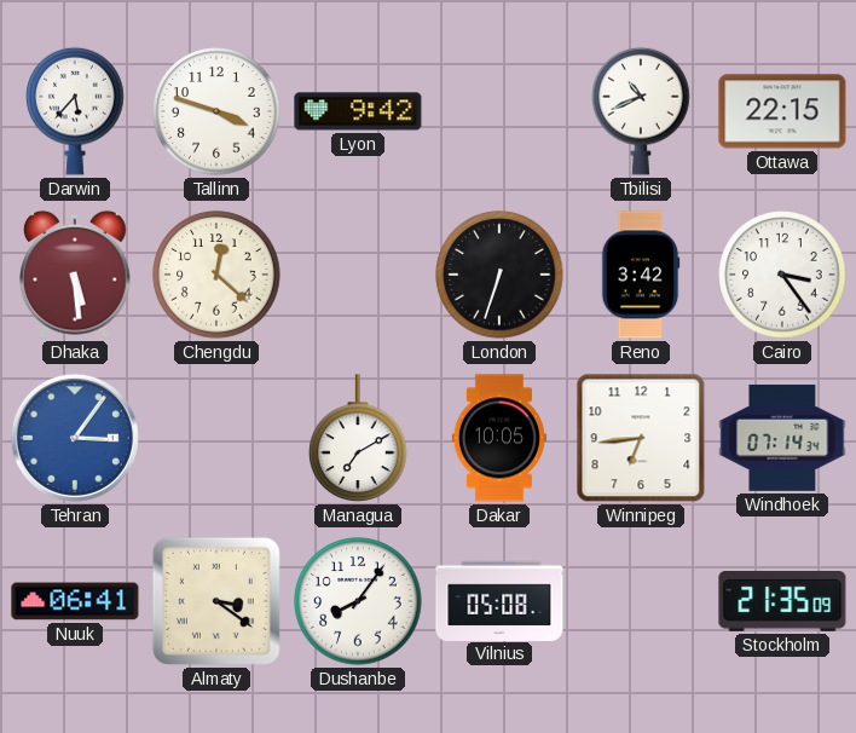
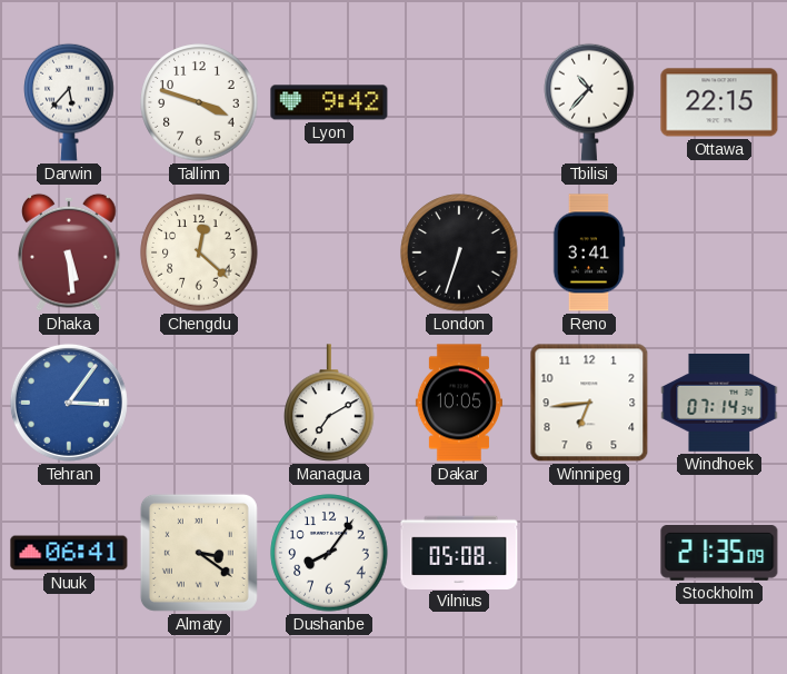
Tbilisi: 10:41 -> 10:37
Reno: 3:42 -> 3:41
Cairo: 3:24 -> none
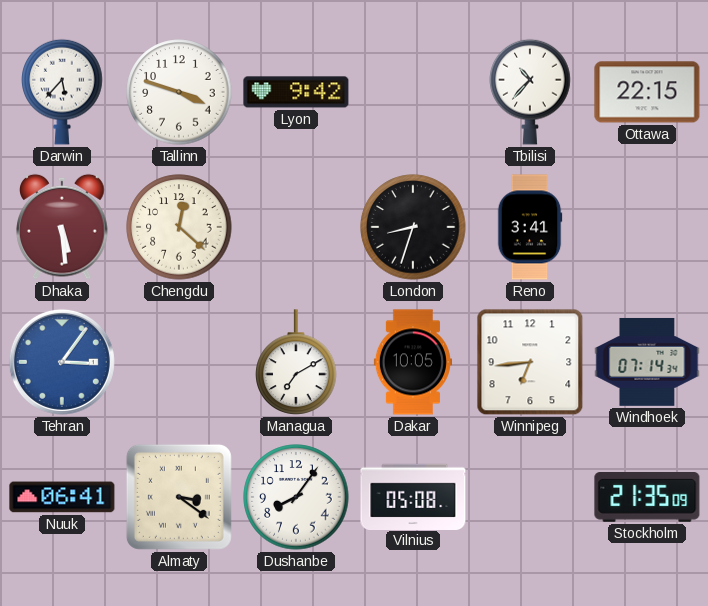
London: 6:33 -> 8:33
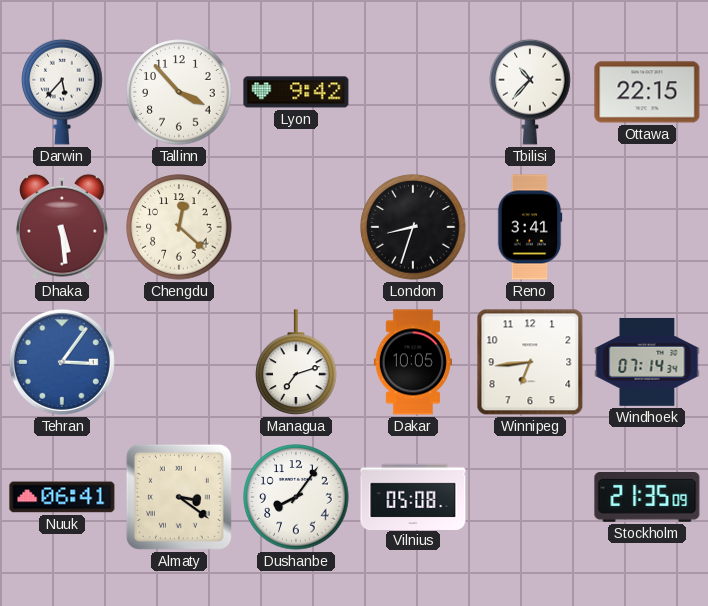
Tallinn: 3:48 -> 3:53
Managua: 7:10 -> 7:12
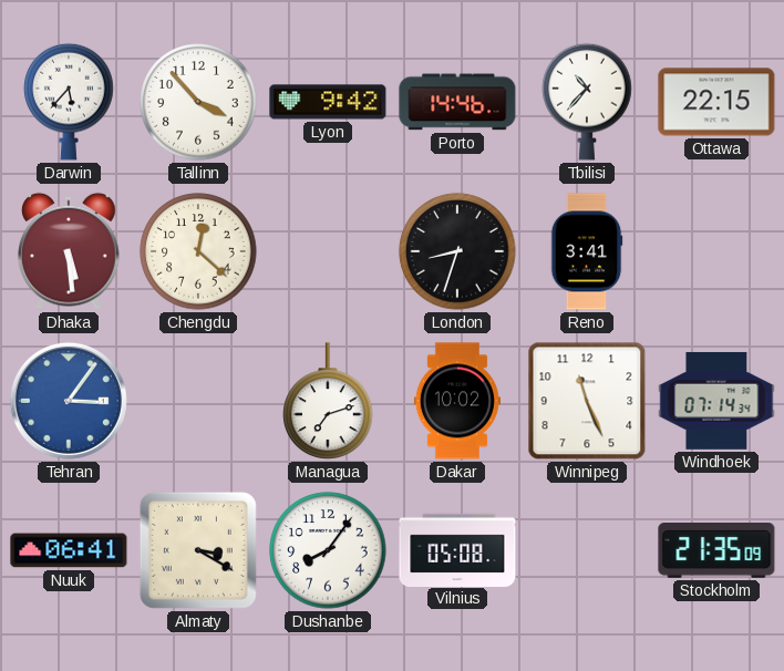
Porto: none -> 14:46
Dakar: 10:05 -> 10:02
Winnipeg: 6:44 -> 11:26
Almaty: 3:21 -> 3:20
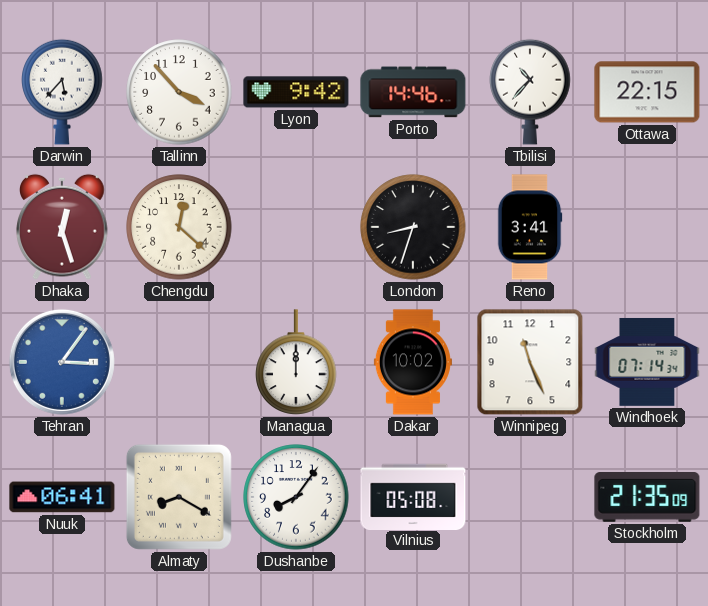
Dhaka: 5:29 -> 12:27
Managua: 7:12 -> 12:00
Almaty: 3:20 -> 8:20
